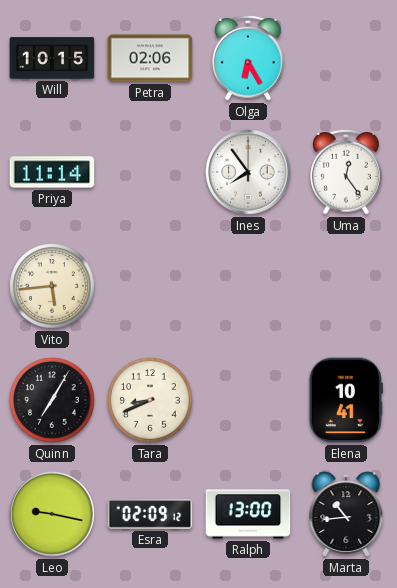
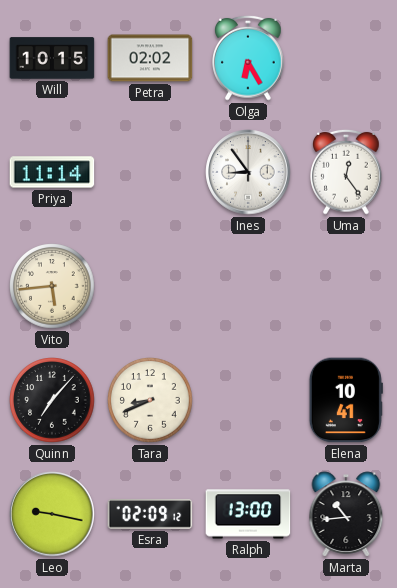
Petra: 02:06 -> 02:02
Ines: 7:54 -> 8:54
Quinn: 7:05 -> 7:07
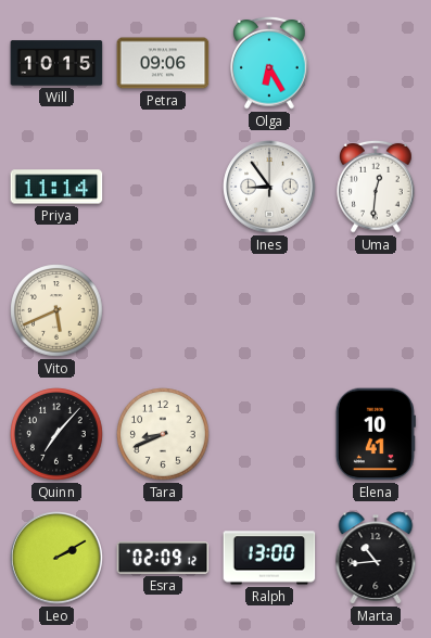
Petra: 02:02 -> 09:06
Uma: 12:24 -> 12:31
Vito: 5:44 -> 5:41
Leo: 9:17 -> 2:10
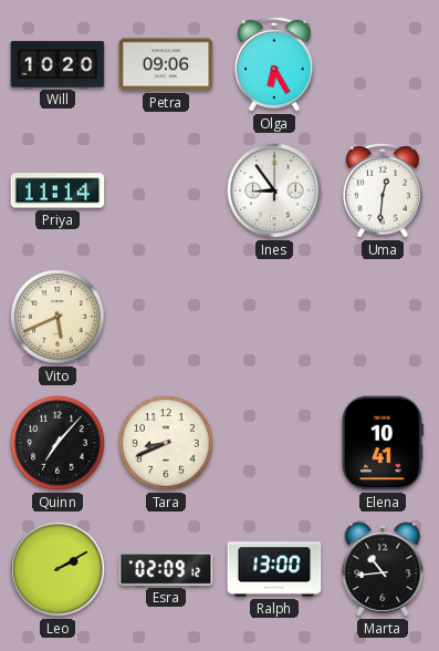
Will: 10:15 -> 10:20
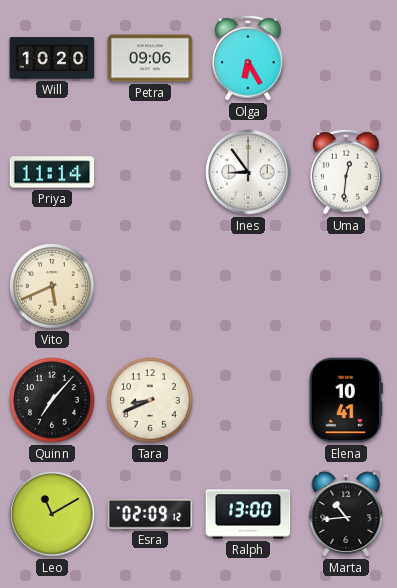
Leo: 2:10 -> 11:10
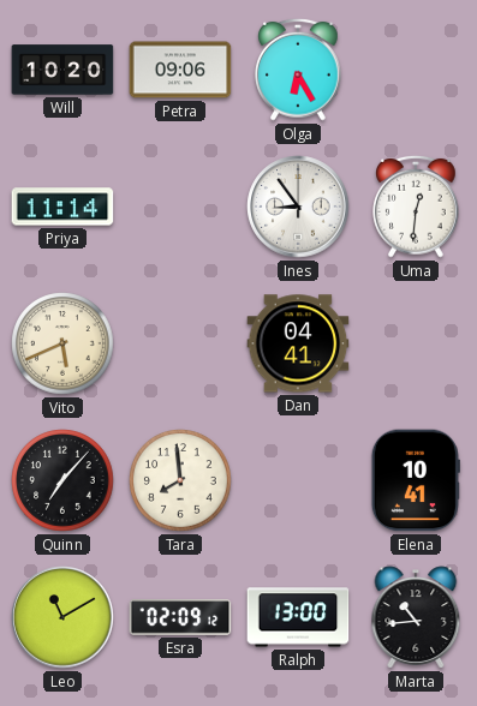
Dan: none -> 04:41
Tara: 8:41 -> 7:59
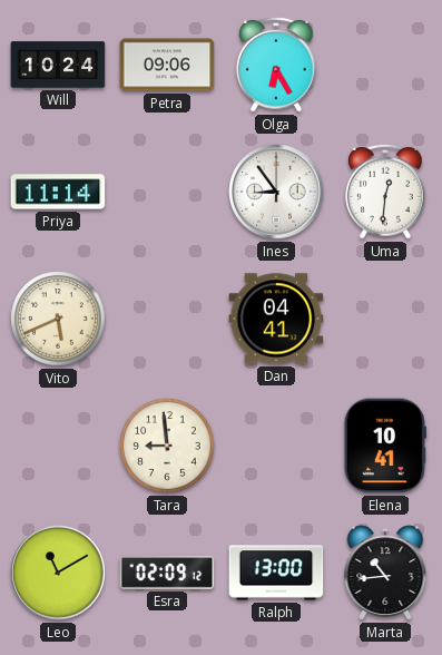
Will: 10:20 -> 10:24
Quinn: 7:07 -> none
Tara: 7:59 -> 8:59
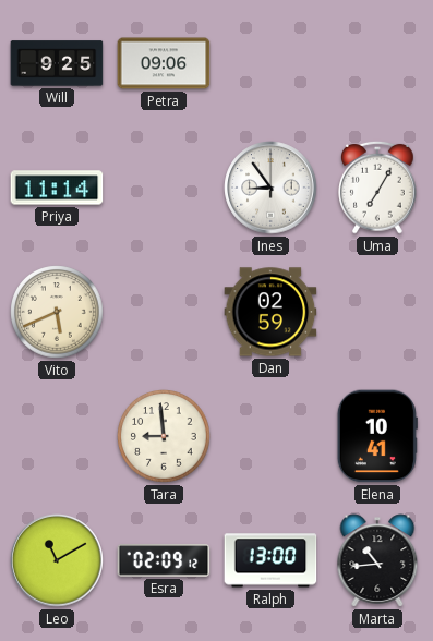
Will: 10:24 -> 9:25
Olga: 6:25 -> none
Uma: 12:31 -> 7:05
Dan: 04:41 -> 02:59
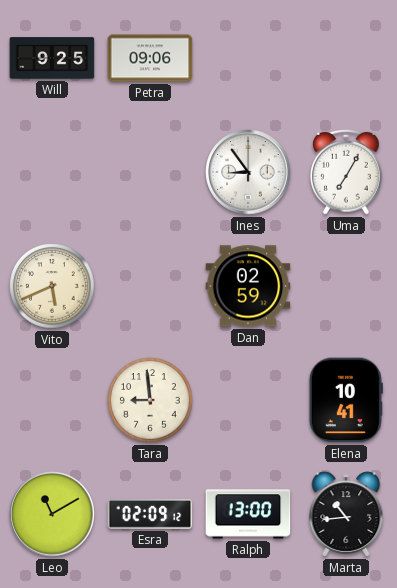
Priya: 11:14 -> none
